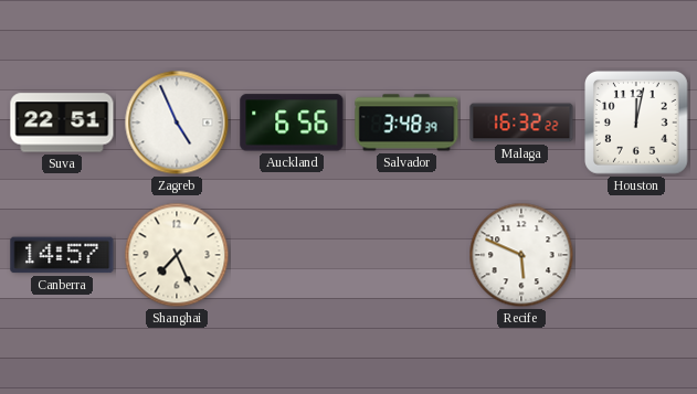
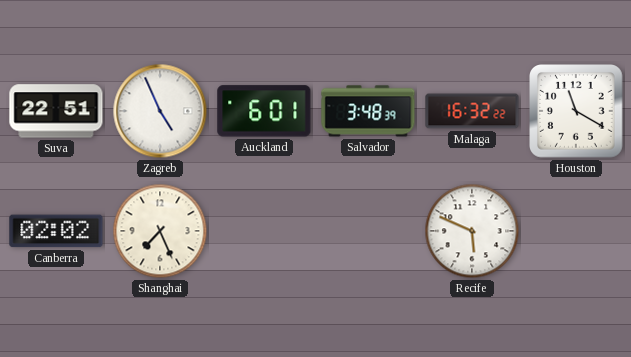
Auckland: 6:56 -> 6:01
Houston: 12:02 -> 11:20
Canberra: 14:57 -> 02:02
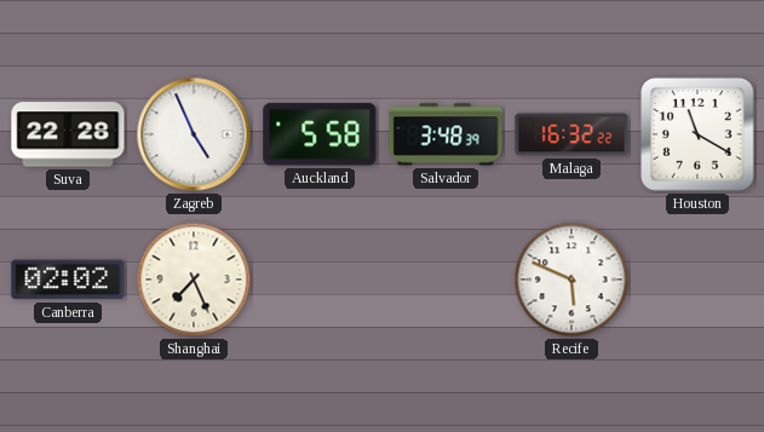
Suva: 22:51 -> 22:28
Auckland: 6:01 -> 5:58
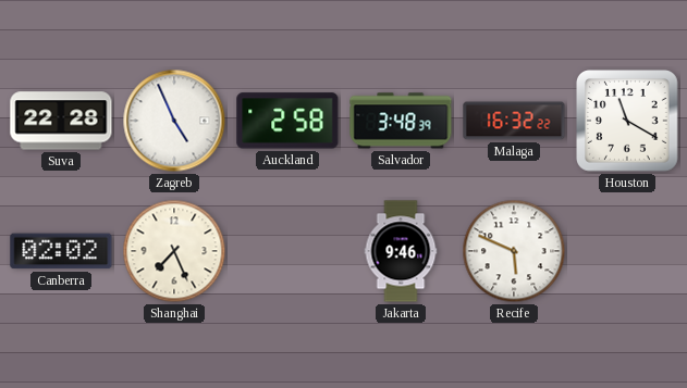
Auckland: 5:58 -> 2:58
Jakarta: none -> 9:46
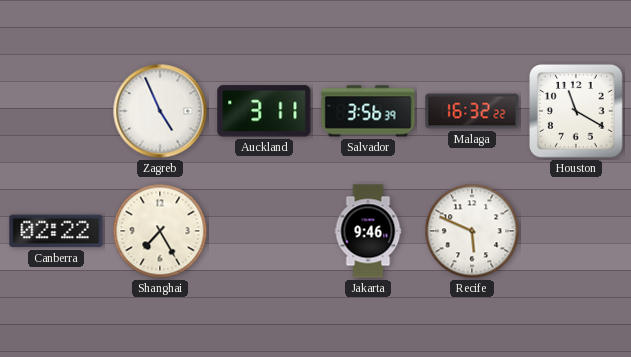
Suva: 22:28 -> none
Auckland: 2:58 -> 3:11
Salvador: 3:48 -> 3:56
Canberra: 02:02 -> 02:22
Shanghai: 7:26 -> 7:25
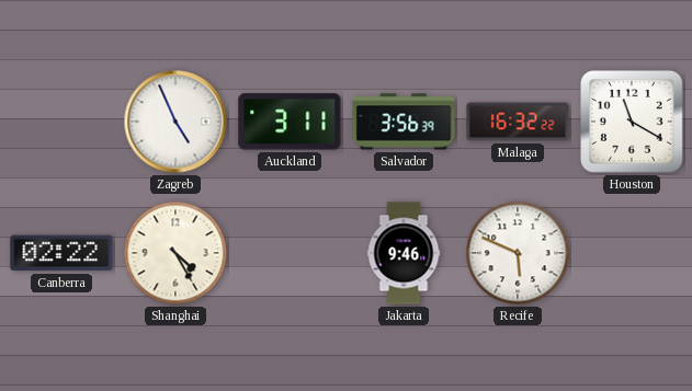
Shanghai: 7:25 -> 4:25
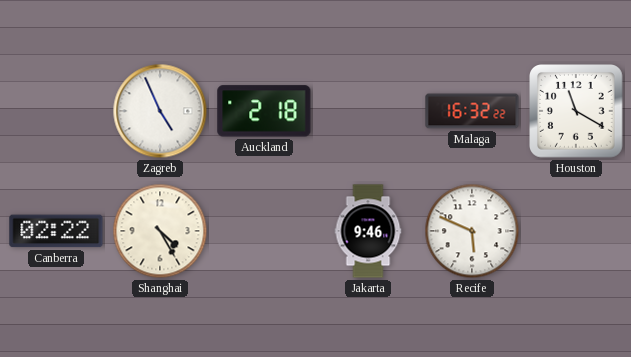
Auckland: 3:11 -> 2:18
Salvador: 3:56 -> none
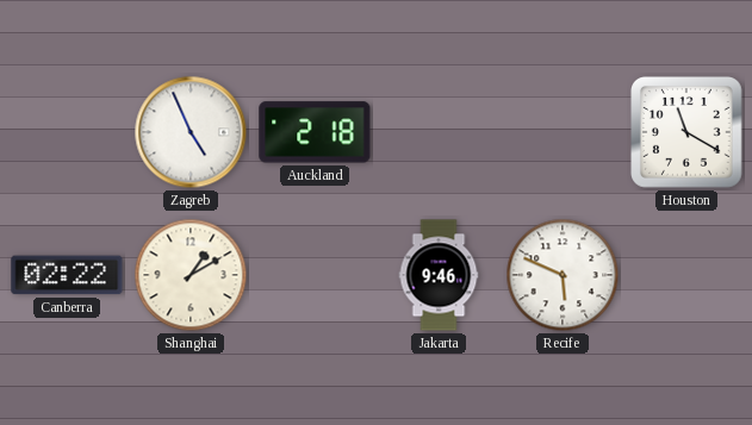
Malaga: 16:32 -> none
Shanghai: 4:25 -> 1:10
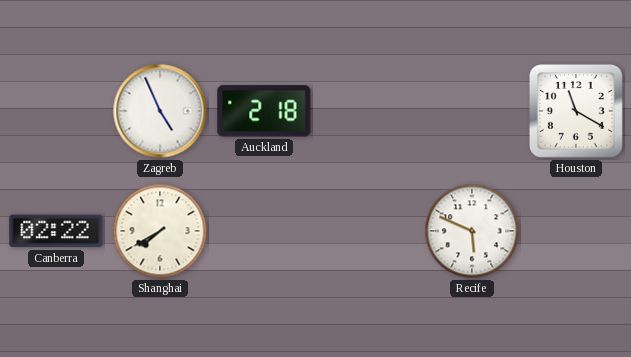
Shanghai: 1:10 -> 7:40
Jakarta: 9:46 -> none
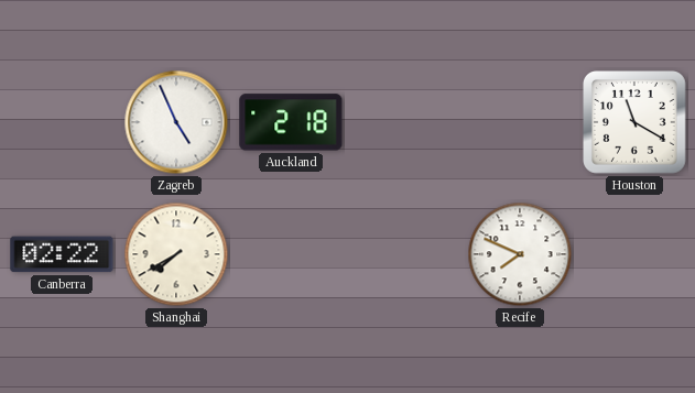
Recife: 5:49 -> 7:49
